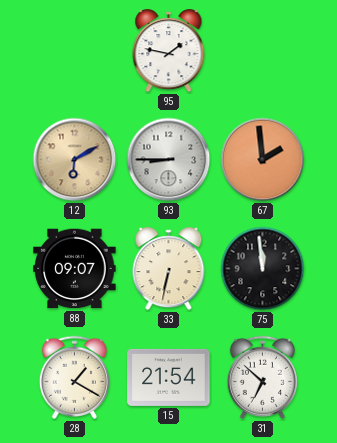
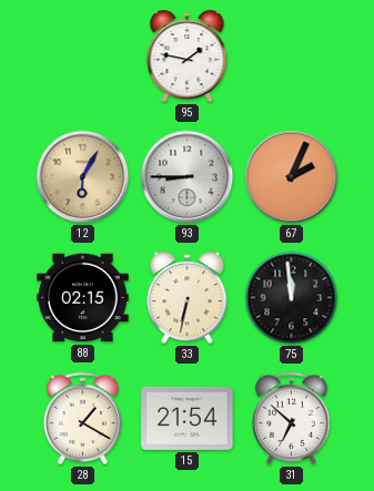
12: 6:10 -> 6:05
67: 1:59 -> 2:04
88: 09:07 -> 02:15
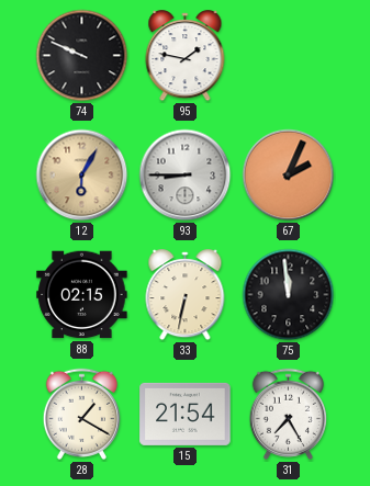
74: none -> 9:49
31: 6:52 -> 7:25
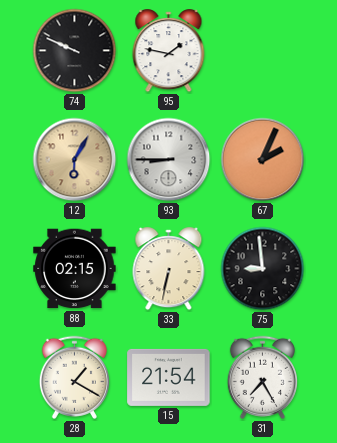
75: 11:59 -> 8:59
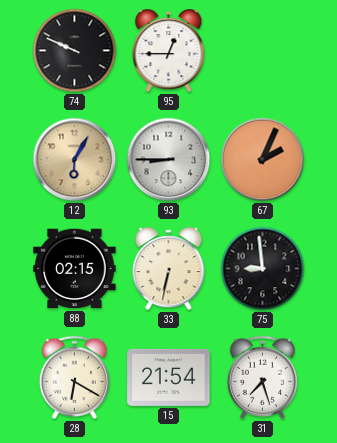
95: 1:47 -> 12:45
28: 1:20 -> 6:20
31: 7:25 -> 7:27
